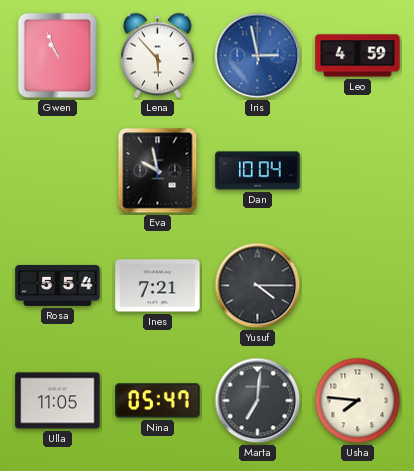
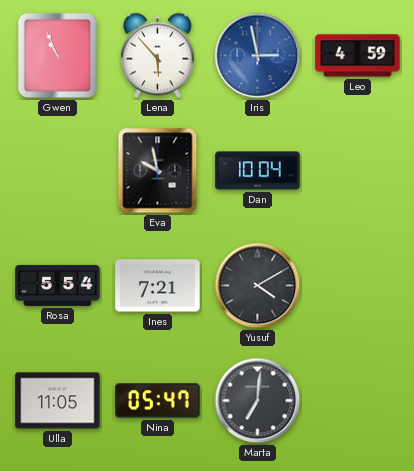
Yusuf: 4:15 -> 4:10
Usha: 7:46 -> none
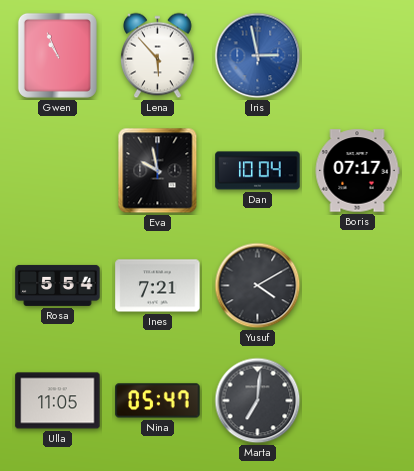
Leo: 4:59 -> none
Boris: none -> 07:17
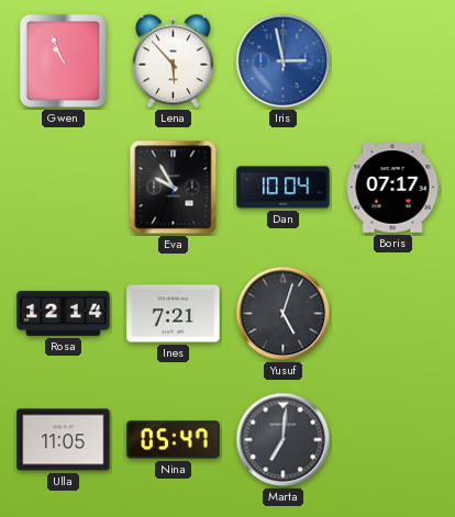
Eva: 9:58 -> 9:55
Rosa: 5:54 -> 12:14
Yusuf: 4:10 -> 5:03
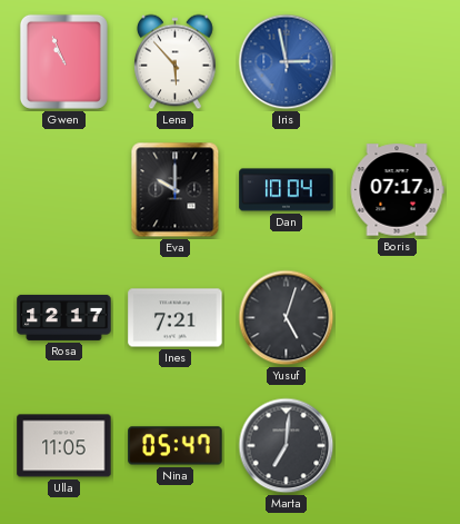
Eva: 9:55 -> 10:00
Rosa: 12:14 -> 12:17
